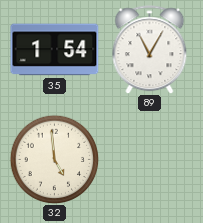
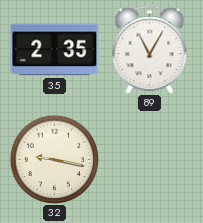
35: 1:54 -> 2:35
32: 4:59 -> 9:17
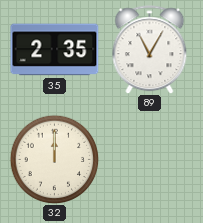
32: 9:17 -> 12:00
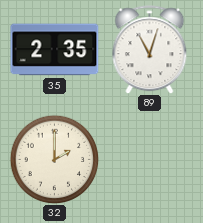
89: 11:05 -> 11:03
32: 12:00 -> 2:00
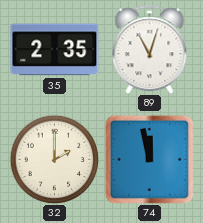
74: none -> 11:58
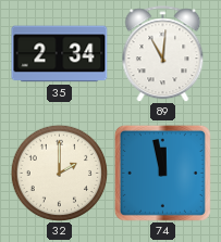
35: 2:35 -> 2:34
89: 11:03 -> 11:01
